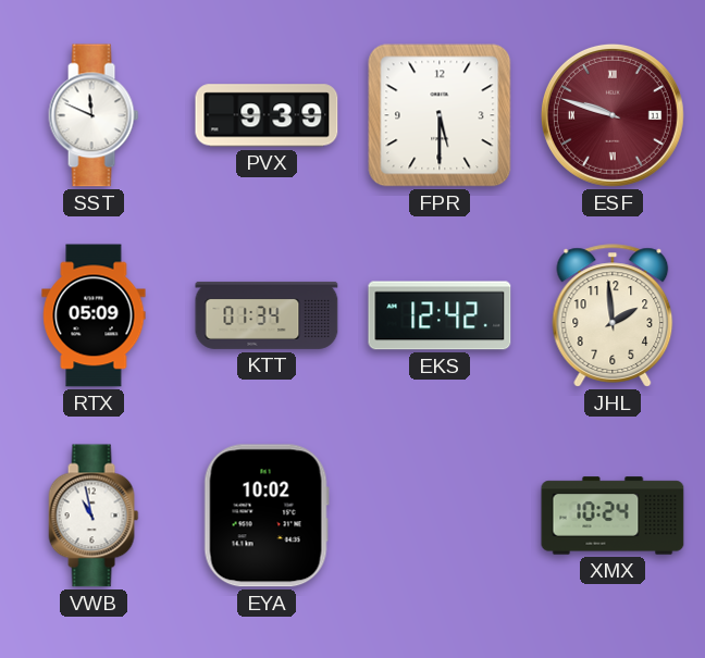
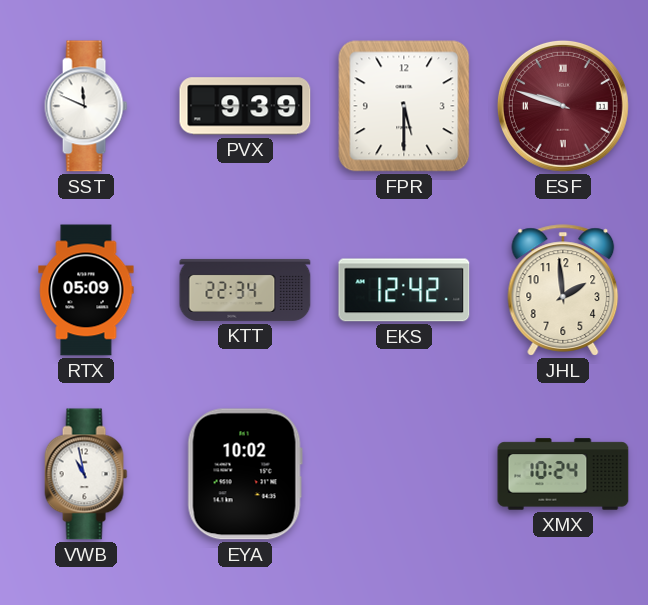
KTT: 01:34 -> 22:34
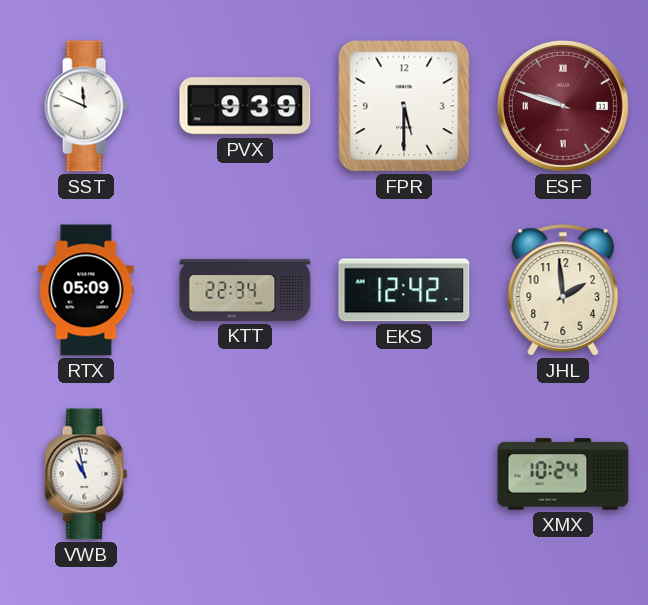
EYA: 10:02 -> none
